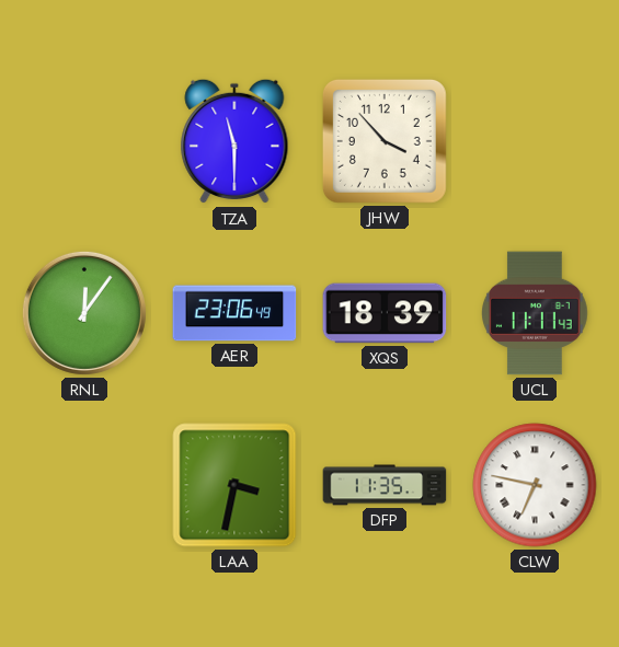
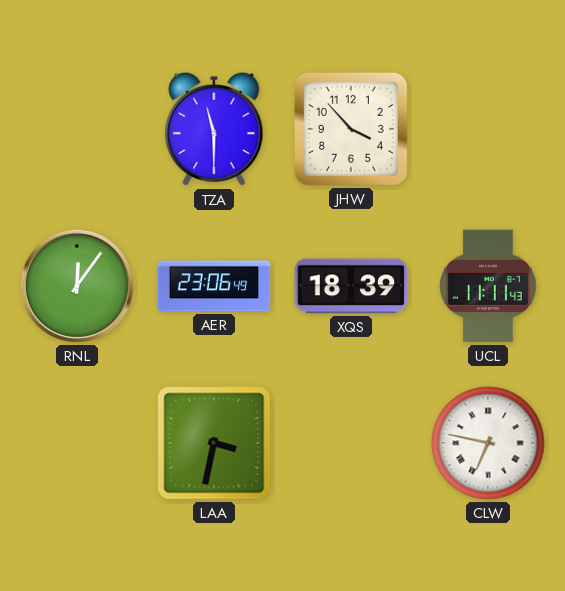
DFP: 11:35 -> none
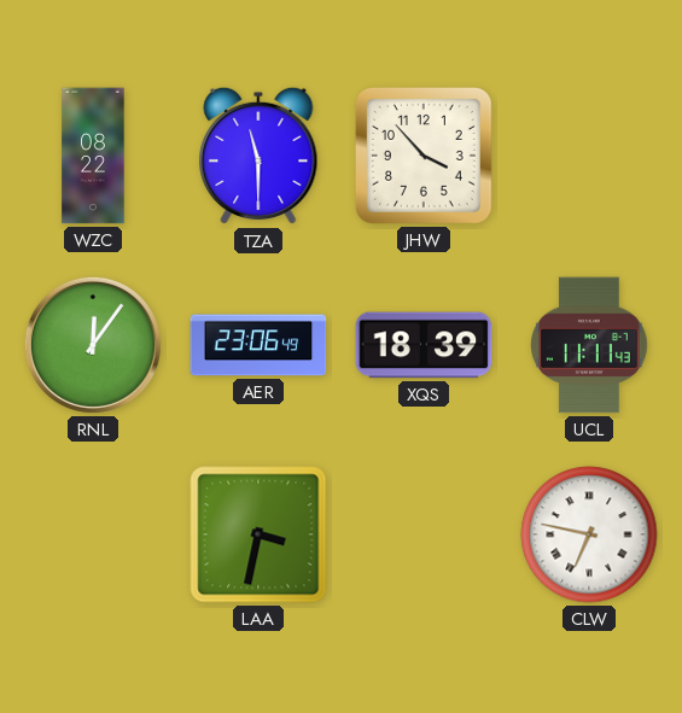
WZC: none -> 08:22
